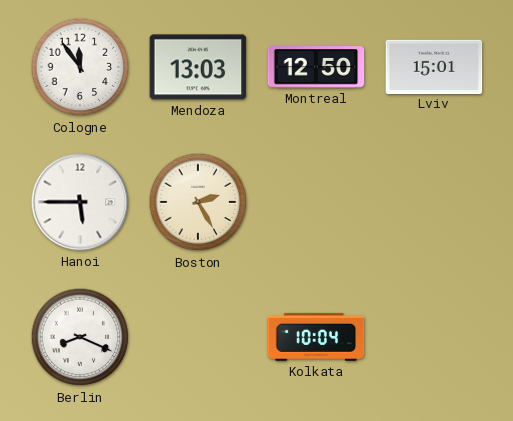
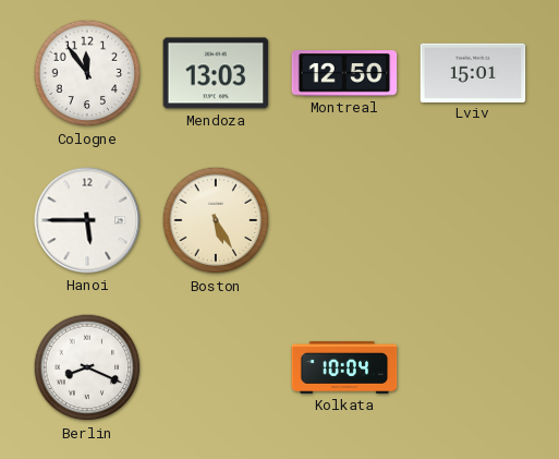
Boston: 2:25 -> 5:25
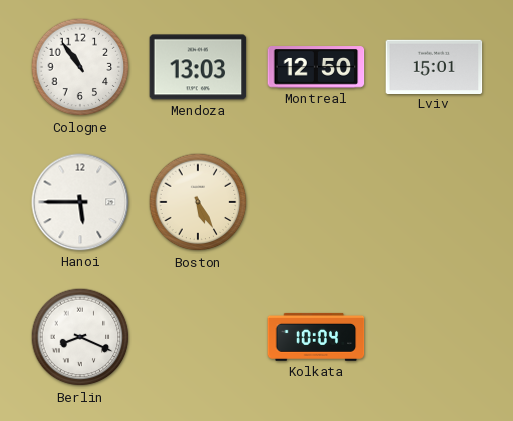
Cologne: 11:54 -> 10:54
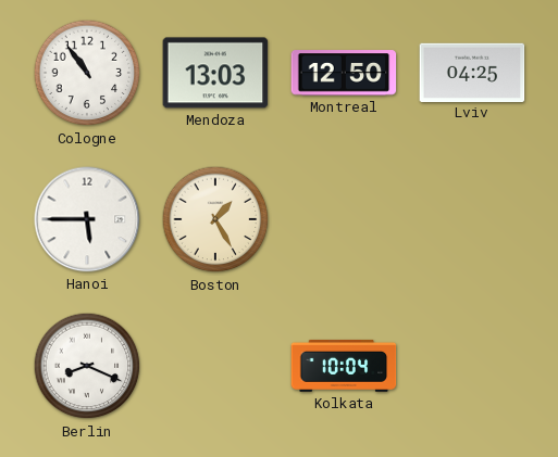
Lviv: 15:01 -> 04:25
Boston: 5:25 -> 1:25
